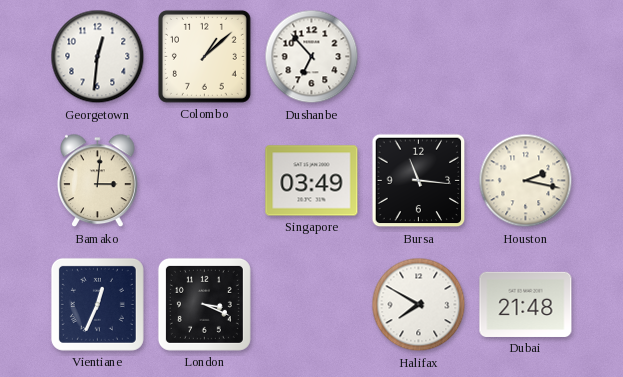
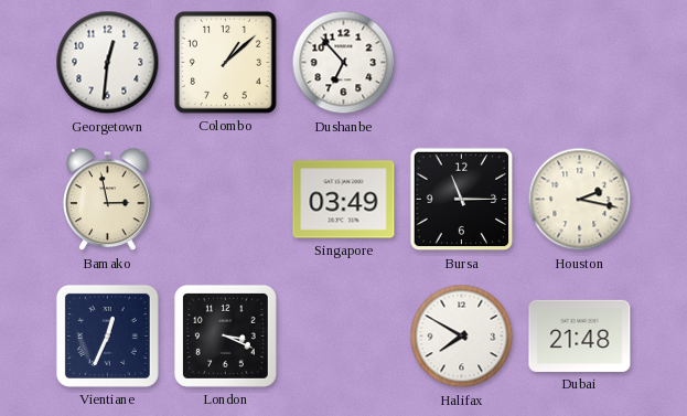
Bamako: 3:01 -> 2:58
Bursa: 11:16 -> 11:15
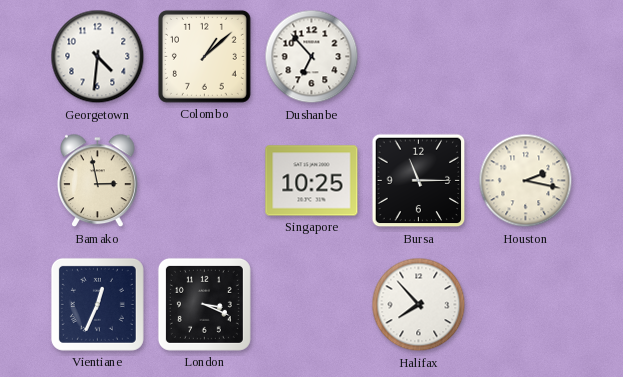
Georgetown: 12:31 -> 4:31
Singapore: 03:49 -> 10:25
Halifax: 7:50 -> 7:53
Dubai: 21:48 -> none
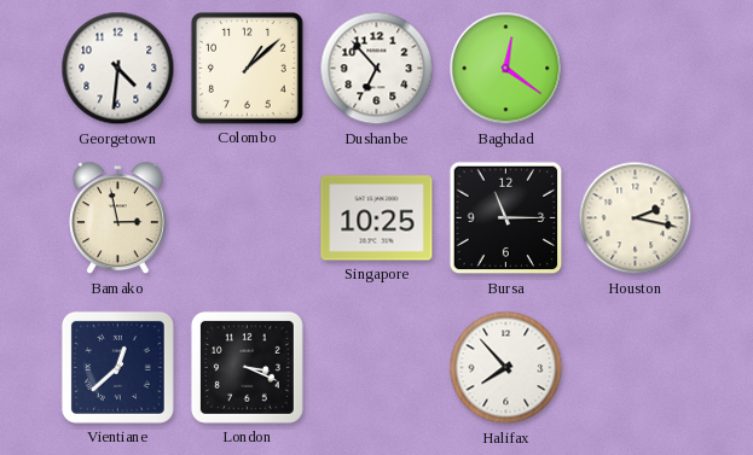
Baghdad: none -> 12:21
Vientiane: 12:34 -> 12:38
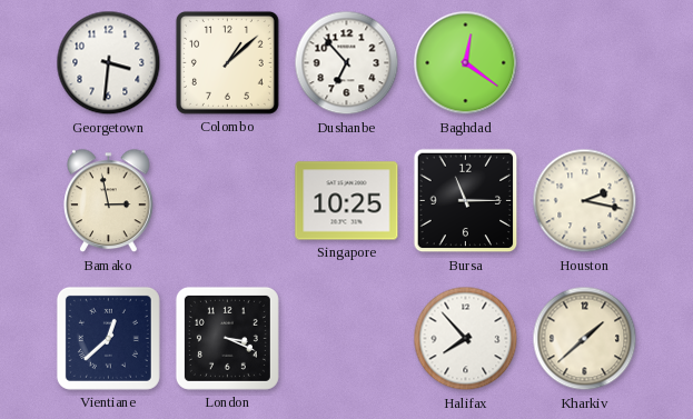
Georgetown: 4:31 -> 3:31
Kharkiv: none -> 1:38
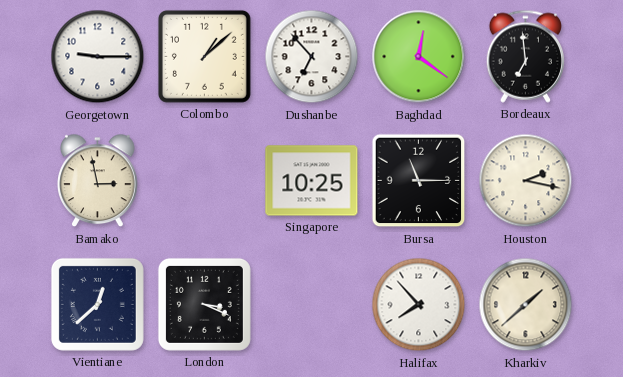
Georgetown: 3:31 -> 9:15
Bordeaux: none -> 6:59
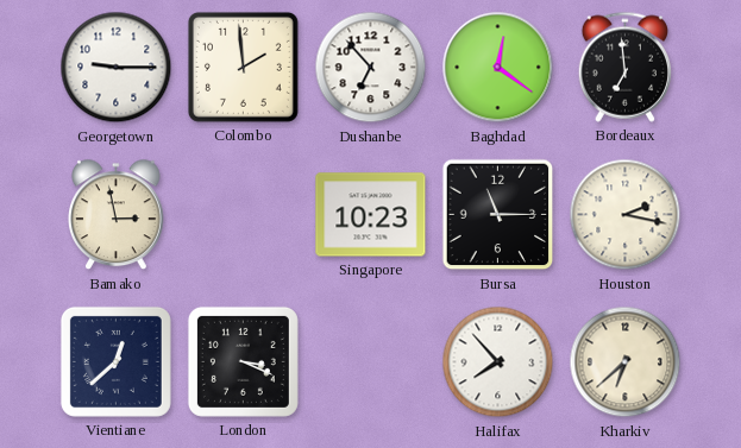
Colombo: 1:08 -> 1:59
Singapore: 10:25 -> 10:23
Kharkiv: 1:38 -> 6:38
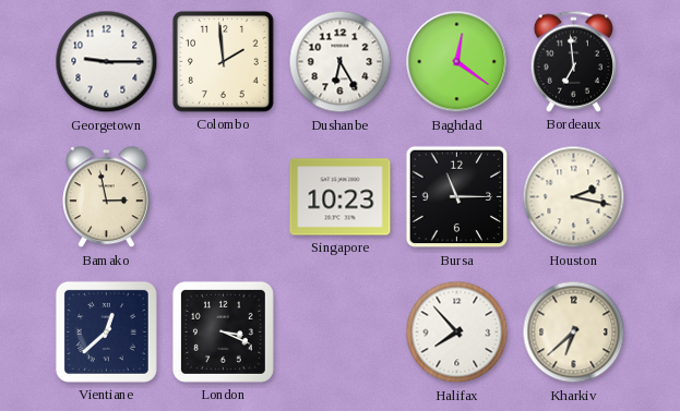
Dushanbe: 6:53 -> 6:25
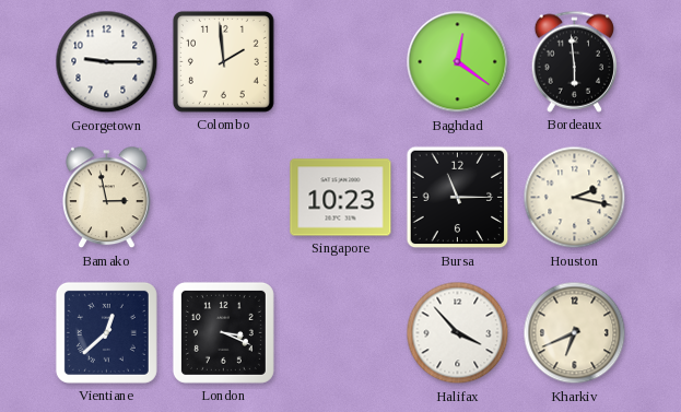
Dushanbe: 6:25 -> none
Bordeaux: 6:59 -> 5:59
Halifax: 7:53 -> 3:53
Kharkiv: 6:38 -> 6:41
